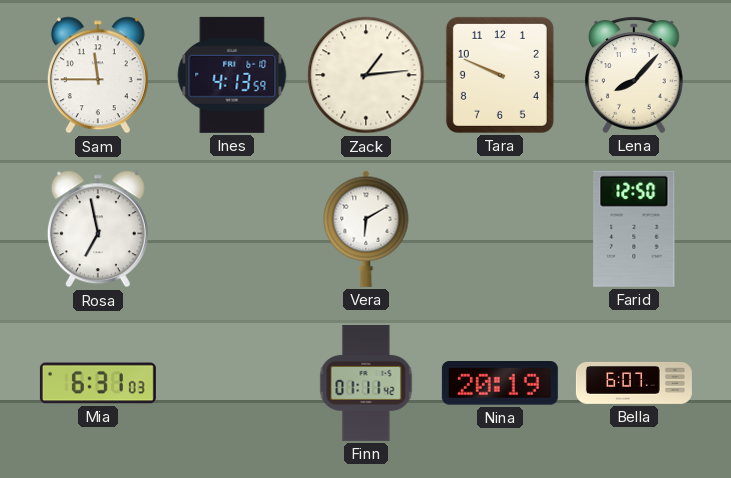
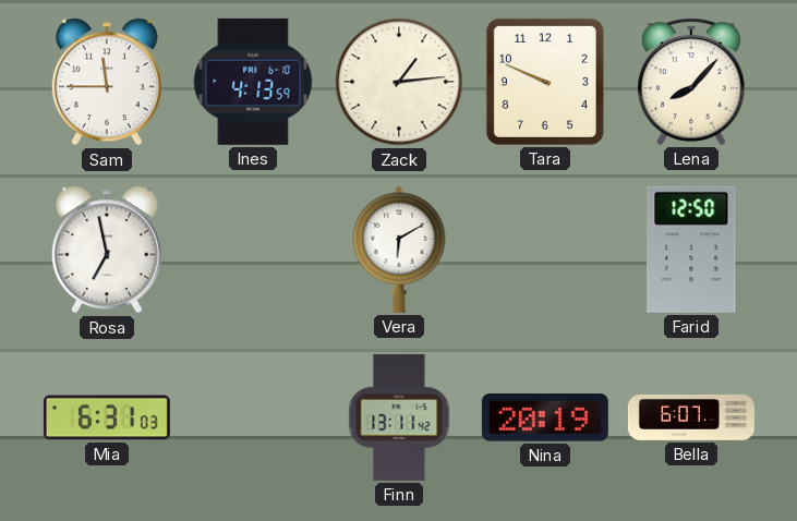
Finn: 01:11 -> 13:11
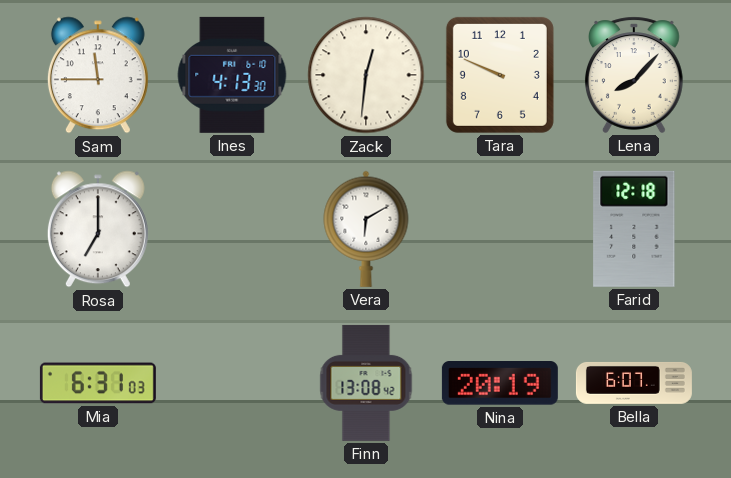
Ines: 4:13:59 -> 4:13:30
Zack: 1:14 -> 12:31
Rosa: 6:58 -> 7:00
Farid: 12:50 -> 12:18
Finn: 13:11 -> 13:08
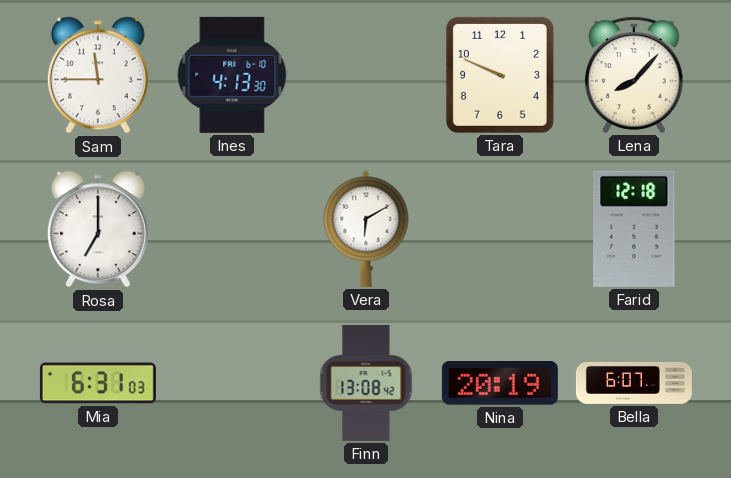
Zack: 12:31 -> none
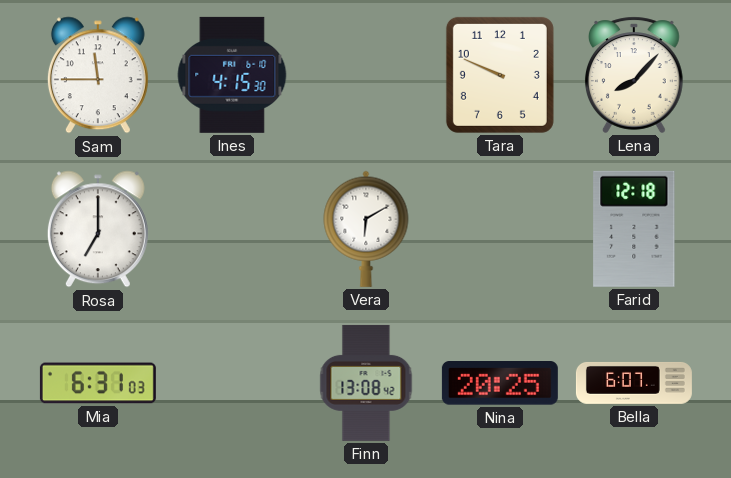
Ines: 4:13 -> 4:15
Nina: 20:19 -> 20:25
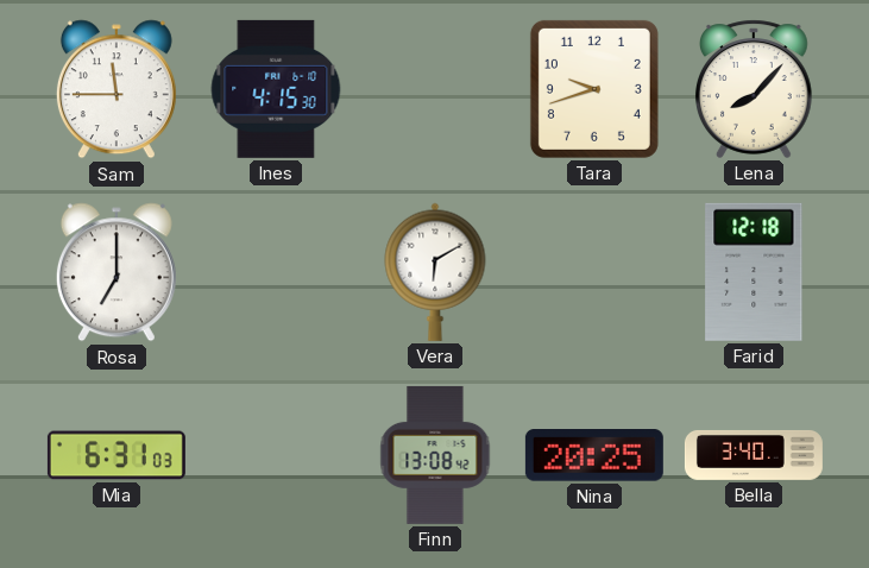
Tara: 9:49 -> 9:42
Bella: 6:07 -> 3:40
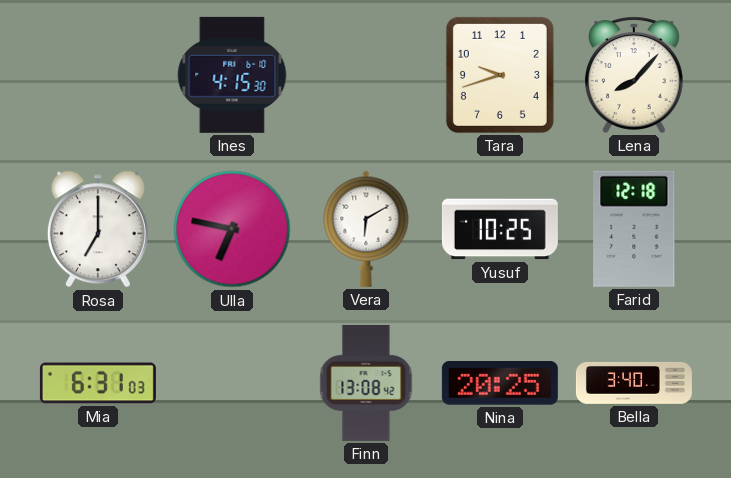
Sam: 11:45 -> none
Ulla: none -> 6:47
Yusuf: none -> 10:25
